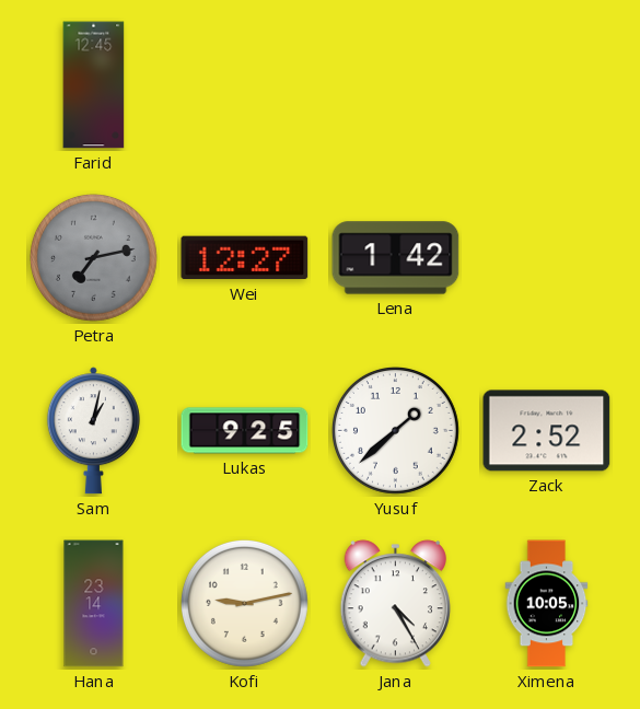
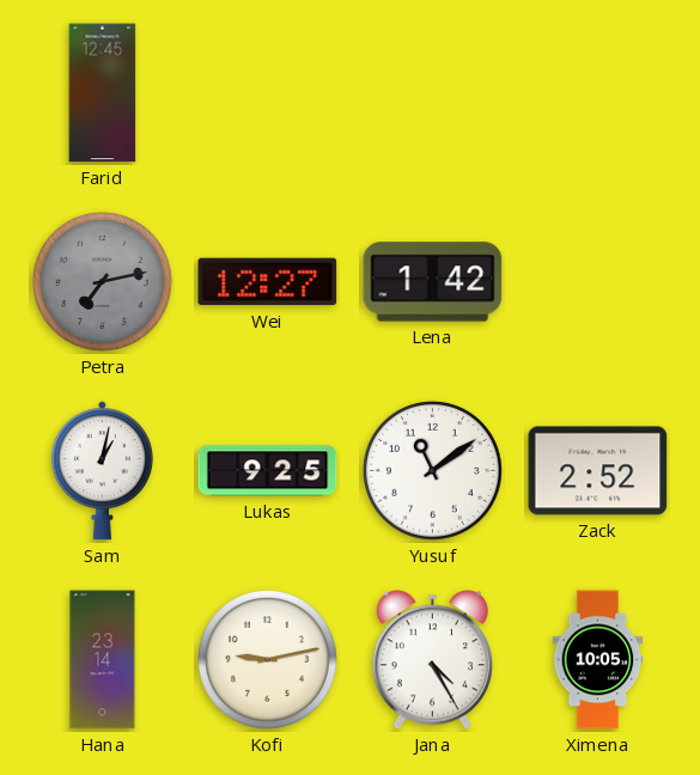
Yusuf: 1:38 -> 11:09
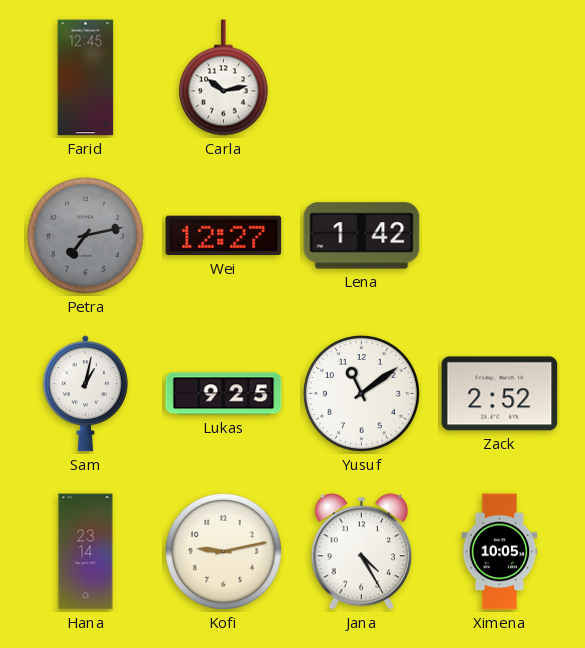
Carla: none -> 10:13
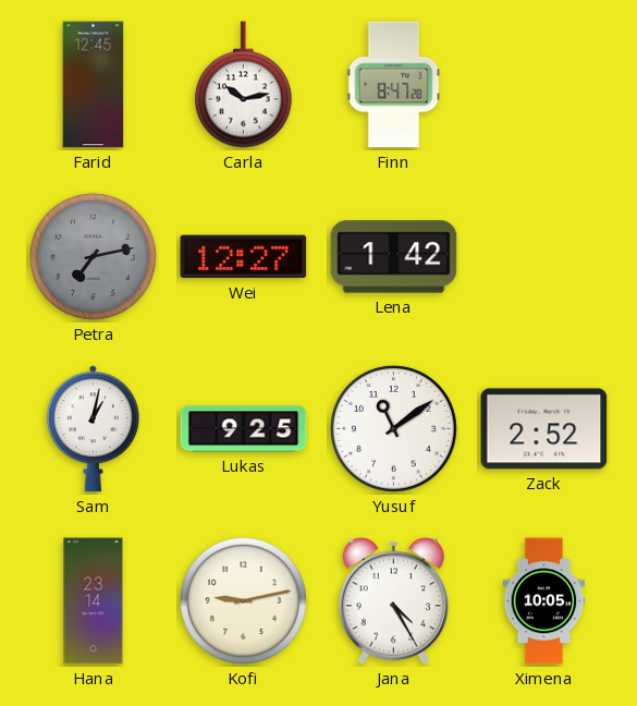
Finn: none -> 8:47
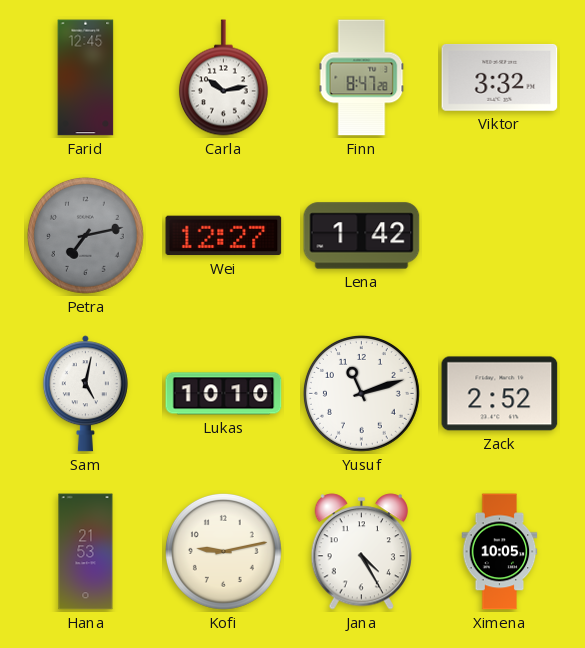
Viktor: none -> 3:32
Sam: 1:02 -> 5:02
Lukas: 9:25 -> 10:10
Yusuf: 11:09 -> 11:12
Hana: 23:14 -> 21:53
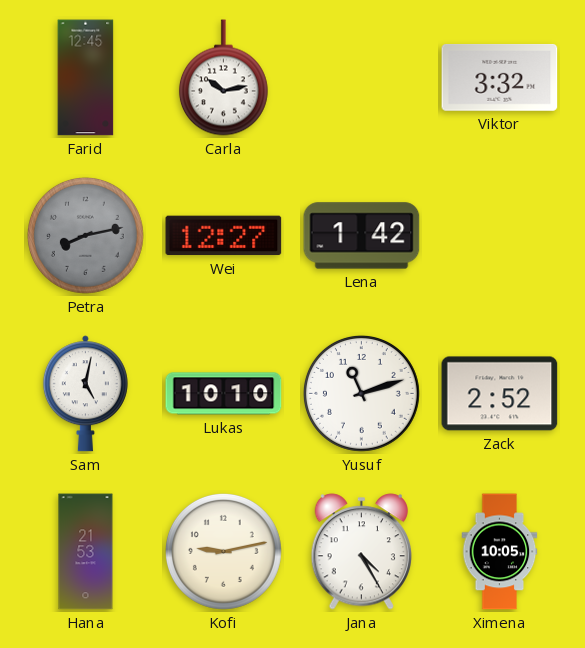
Finn: 8:47 -> none
Petra: 7:13 -> 8:13
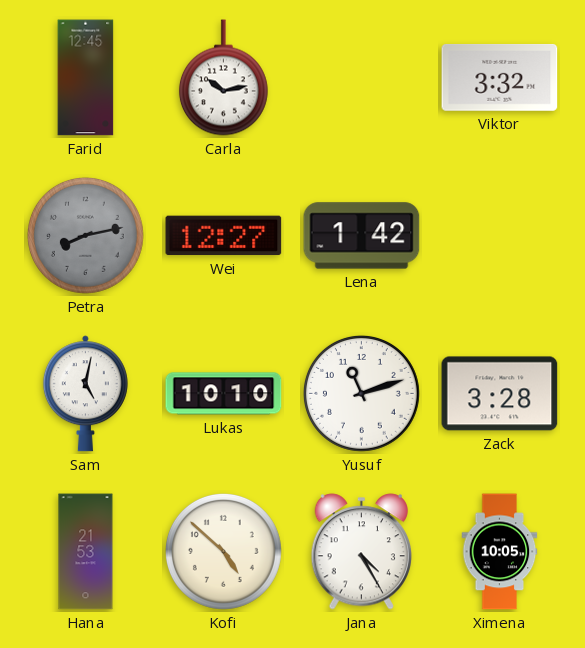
Zack: 2:52 -> 3:28
Kofi: 9:13 -> 4:52
